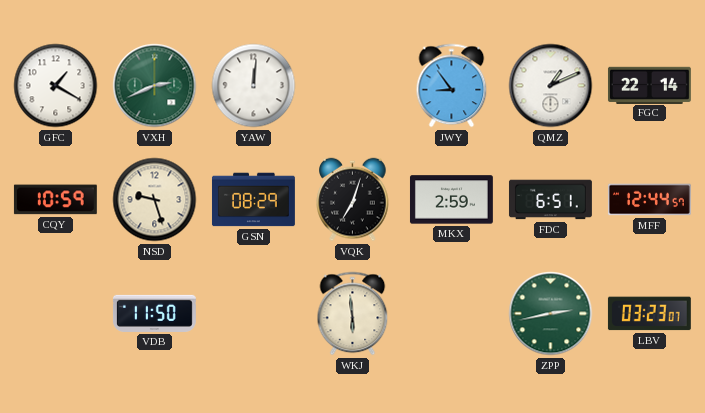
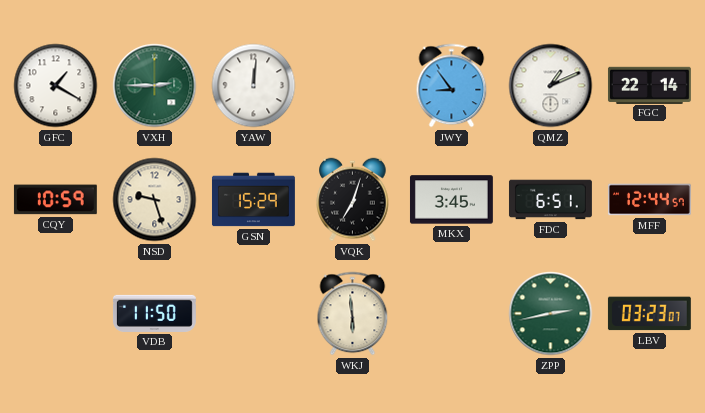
VXH: 2:41 -> 2:45
GSN: 08:29 -> 15:29
MKX: 2:59 -> 3:45
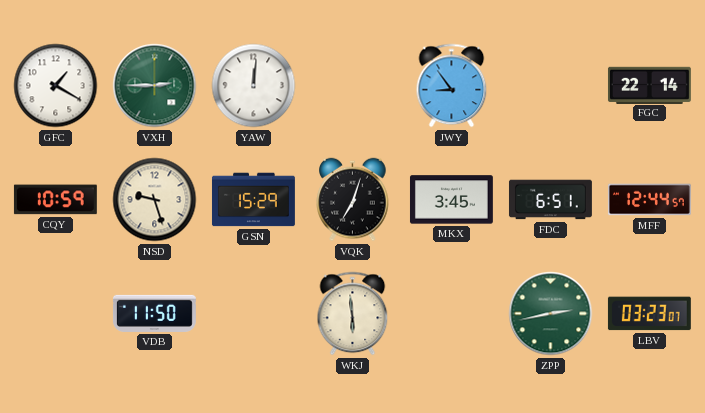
QMZ: 1:11 -> none
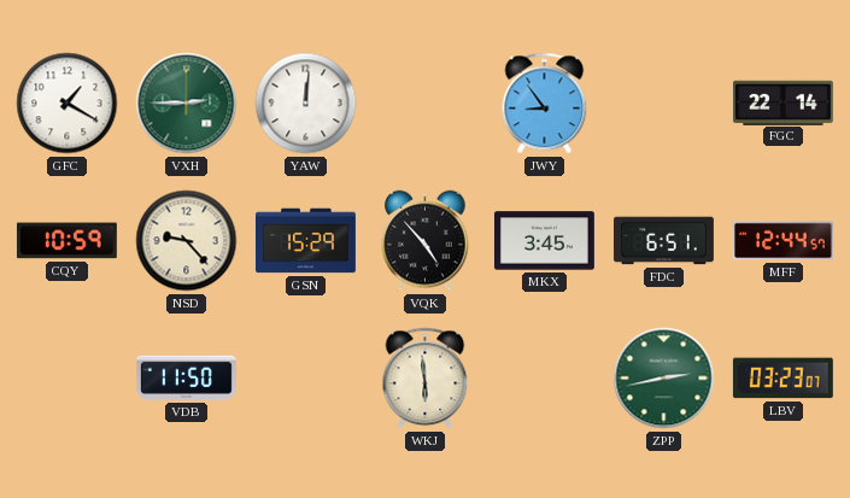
NSD: 9:27 -> 9:23
VQK: 7:03 -> 4:53
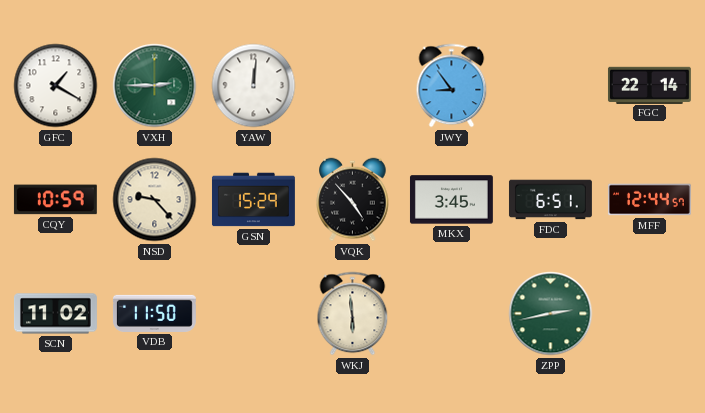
SCN: none -> 11:02
LBV: 03:23 -> none
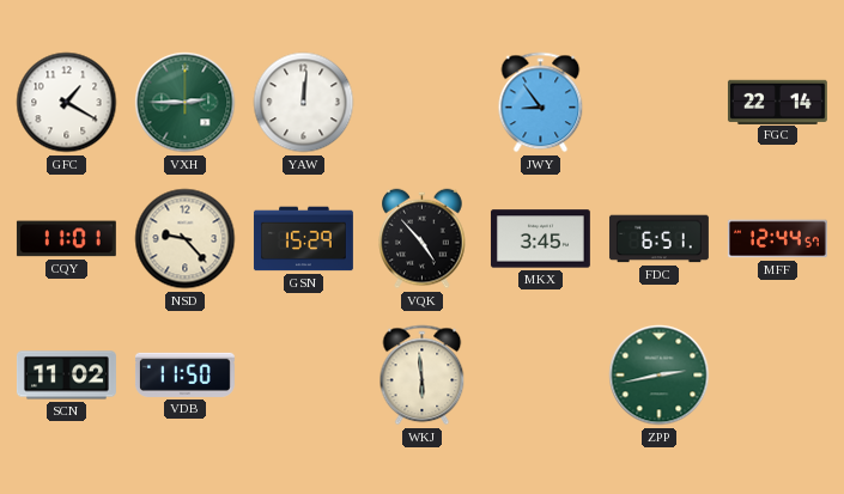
CQY: 10:59 -> 11:01
